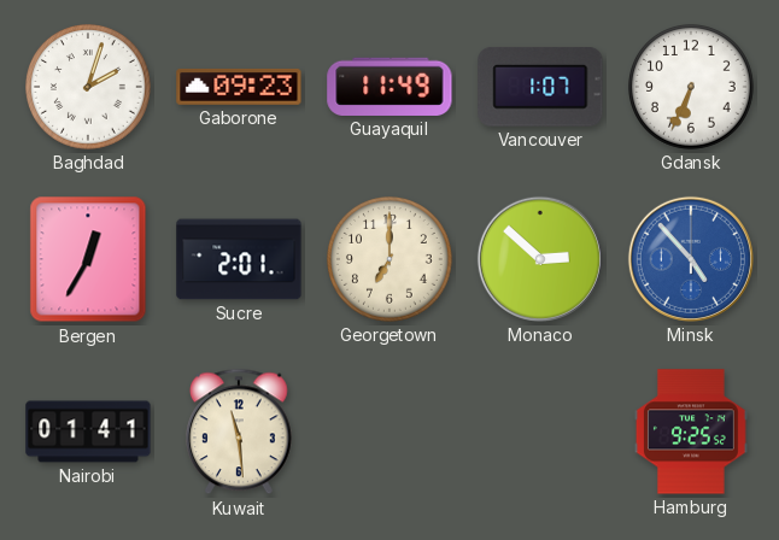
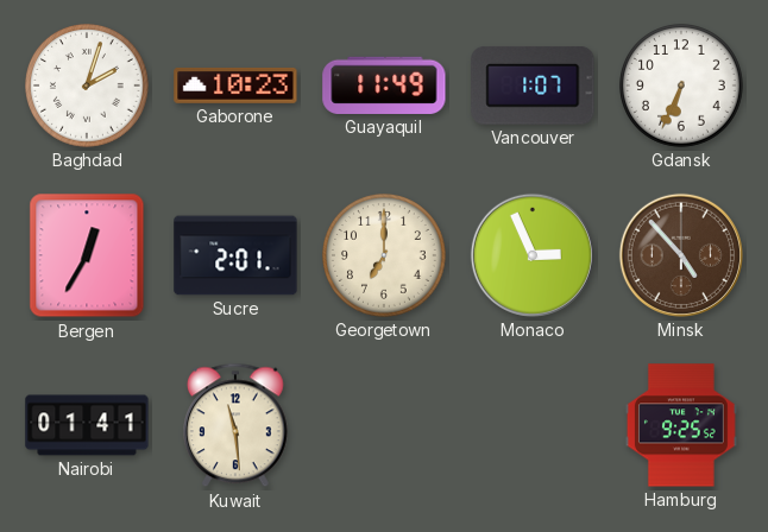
Gaborone: 09:23 -> 10:23
Monaco: 2:52 -> 2:56
Minsk dial: blue -> brown
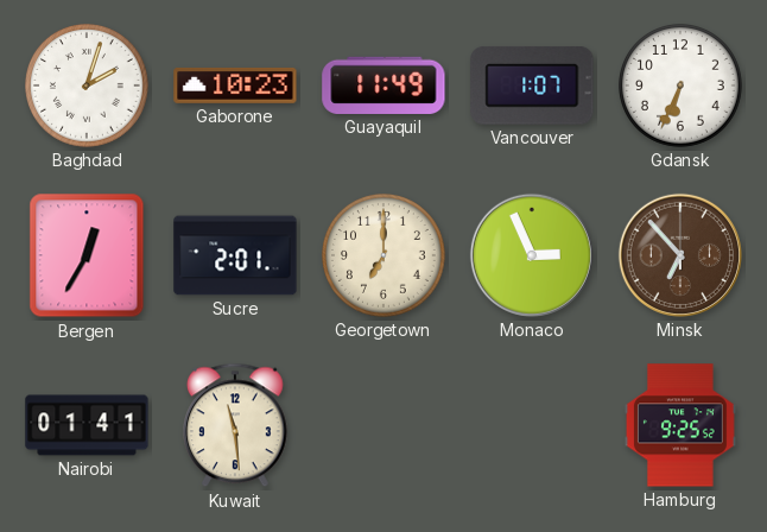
Minsk: 4:53 -> 6:53
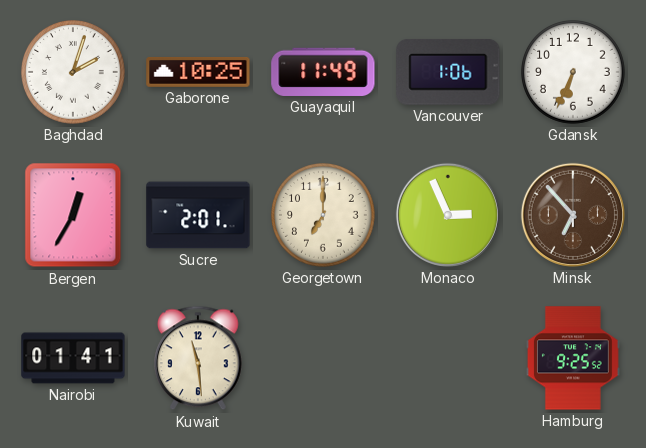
Gaborone: 10:23 -> 10:25
Vancouver: 1:07 -> 1:06
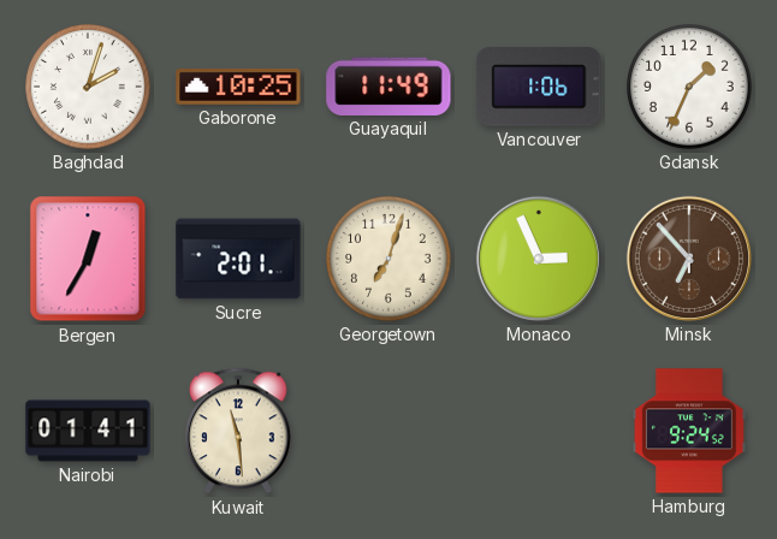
Gdansk: 6:34 -> 1:34
Georgetown: 7:00 -> 7:03
Hamburg: 9:25 -> 9:24
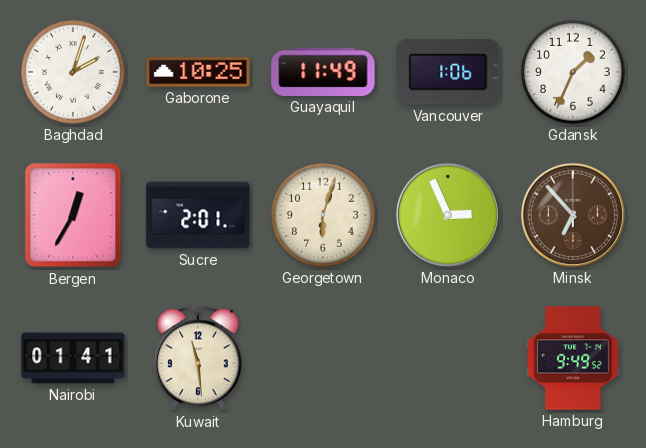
Georgetown: 7:03 -> 6:03
Hamburg: 9:24 -> 9:49
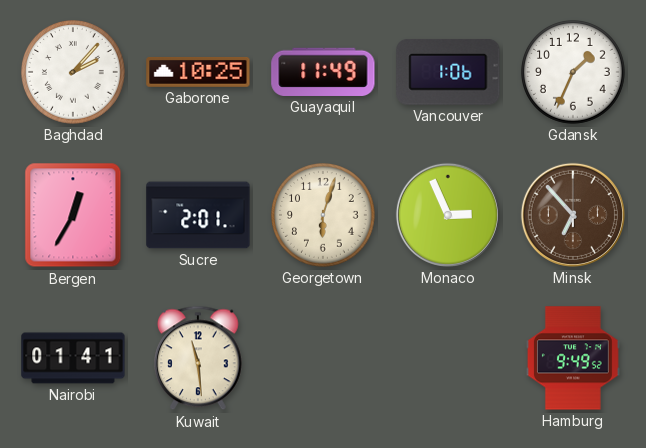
Baghdad: 2:03 -> 2:07
